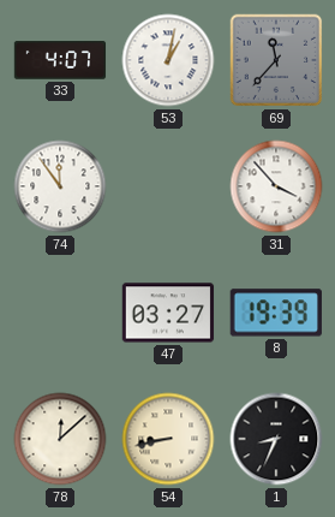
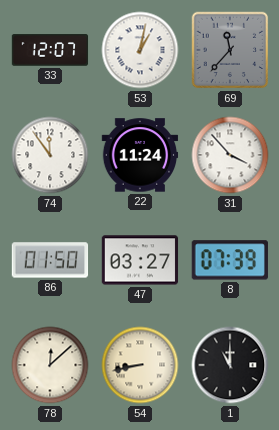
33: 4:07 -> 12:07
22: none -> 11:24
86: none -> 01:50
8: 19:39 -> 07:39
1: 8:34 -> 11:00
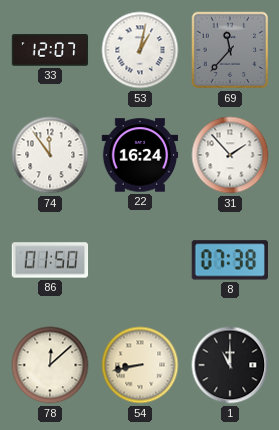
22: 11:24 -> 16:24
31: 3:53 -> 1:53
47: 03:27 -> none
8: 07:39 -> 07:38
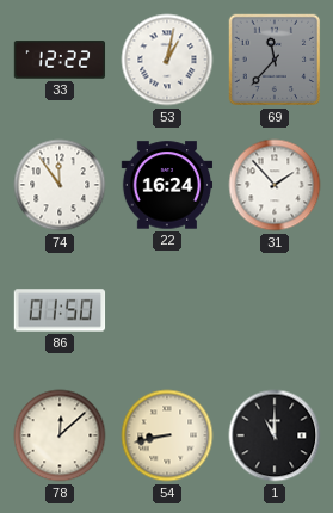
33: 12:07 -> 12:22
8: 07:38 -> none
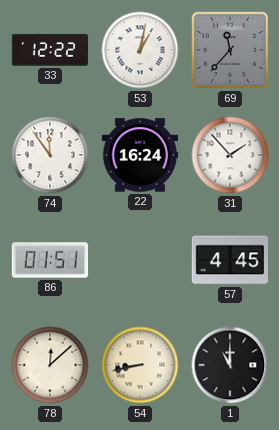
86: 01:50 -> 01:51
57: none -> 4:45
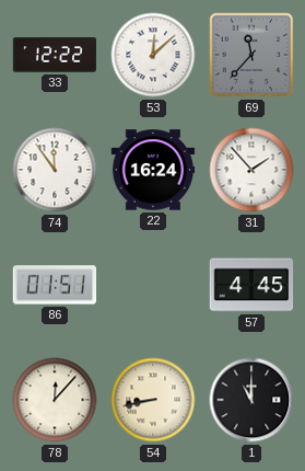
53: 1:02 -> 12:08
78: 12:08 -> 12:07
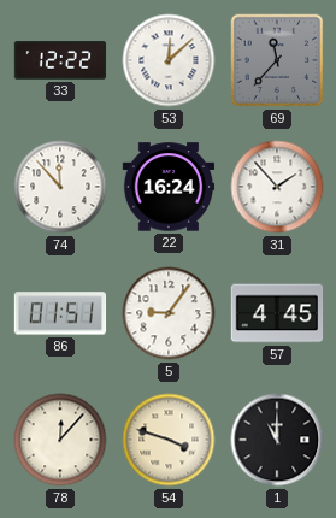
74: 11:54 -> 11:53
5: none -> 9:06
54: 8:43 -> 3:48
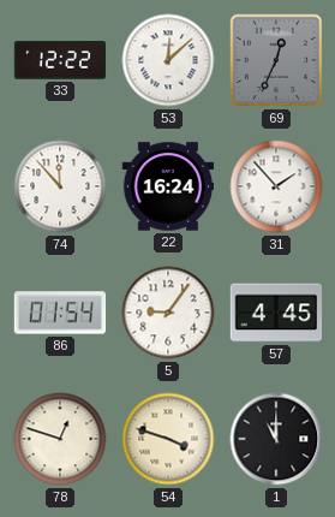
69: 11:37 -> 12:34
86: 01:51 -> 01:54
78: 12:07 -> 12:48
